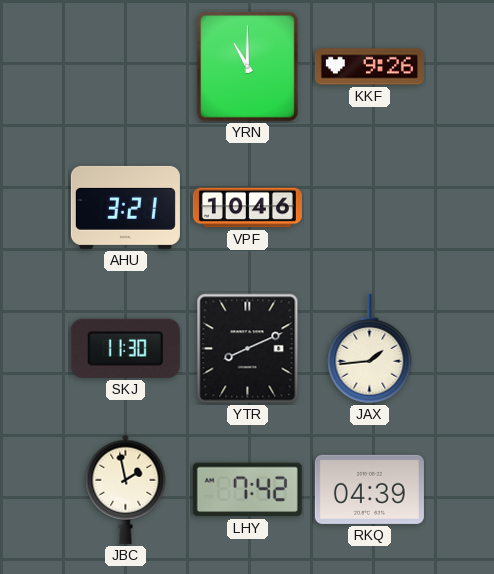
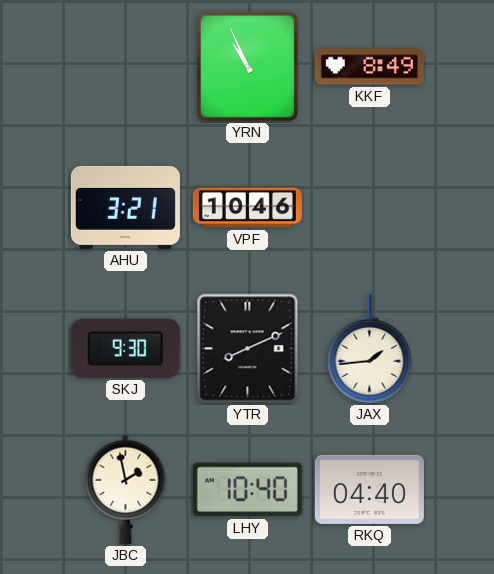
YRN: 11:00 -> 10:56
KKF: 9:26 -> 8:49
SKJ: 11:30 -> 9:30
LHY: 7:42 -> 10:40
RKQ: 04:39 -> 04:40
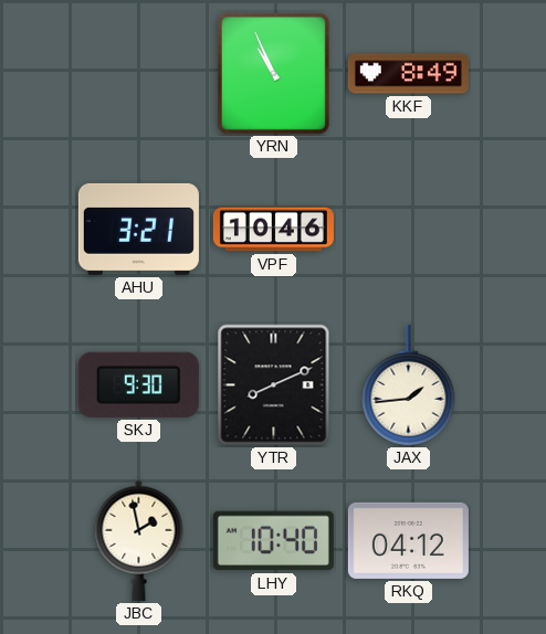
RKQ: 04:40 -> 04:12
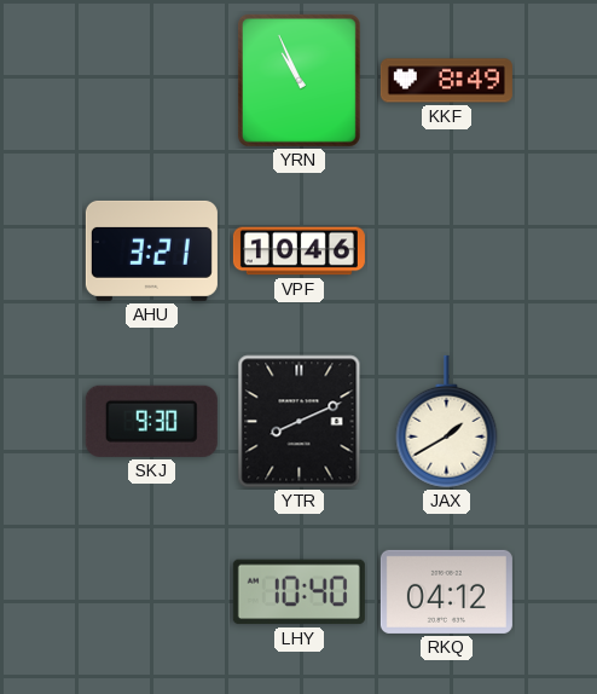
JAX: 1:44 -> 1:40
JBC: 1:58 -> none
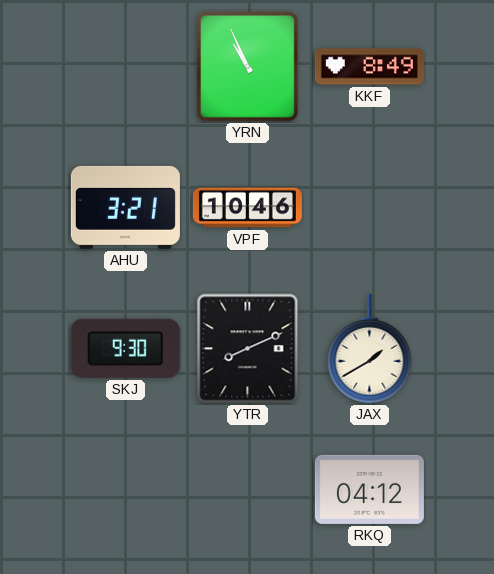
LHY: 10:40 -> none
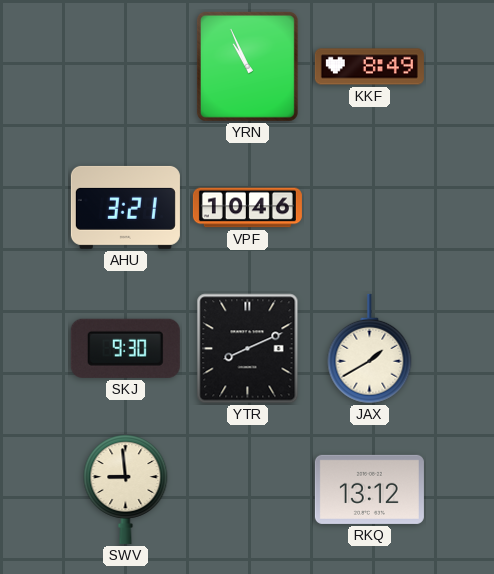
SWV: none -> 8:59
RKQ: 04:12 -> 13:12
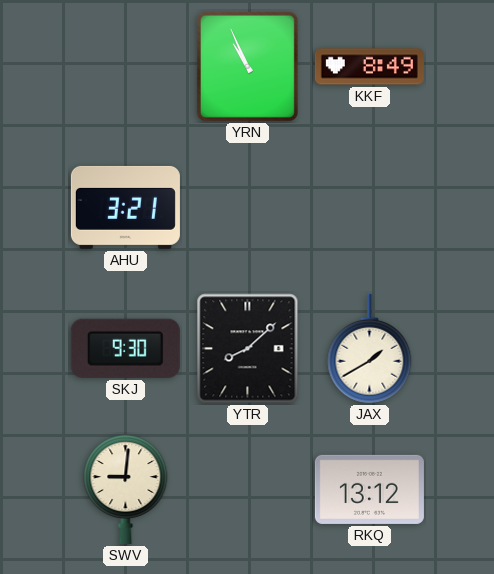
VPF: 10:46 -> none
YTR: 8:11 -> 8:08
SWV: 8:59 -> 9:01
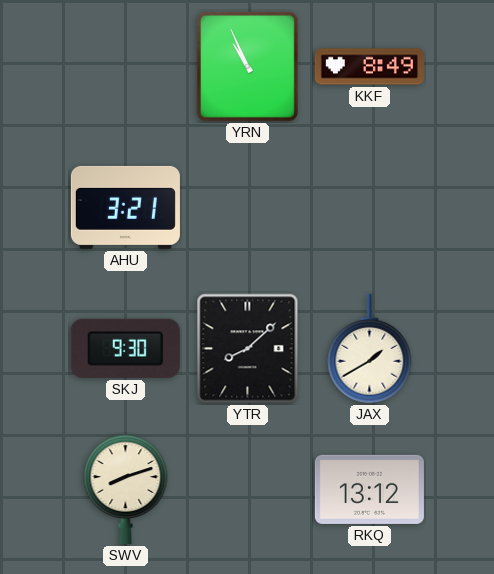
SWV: 9:01 -> 8:12
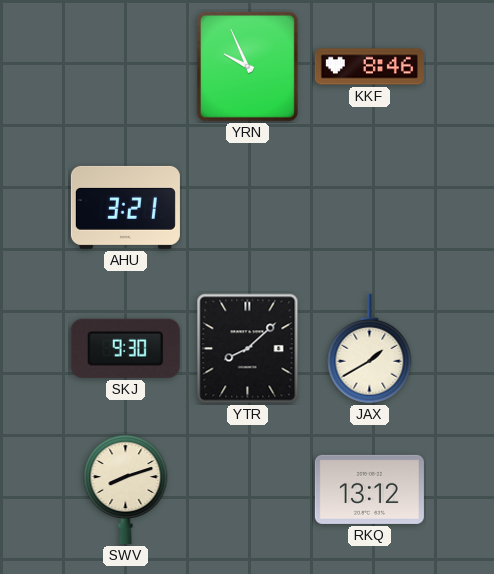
YRN: 10:56 -> 9:56
KKF: 8:49 -> 8:46
